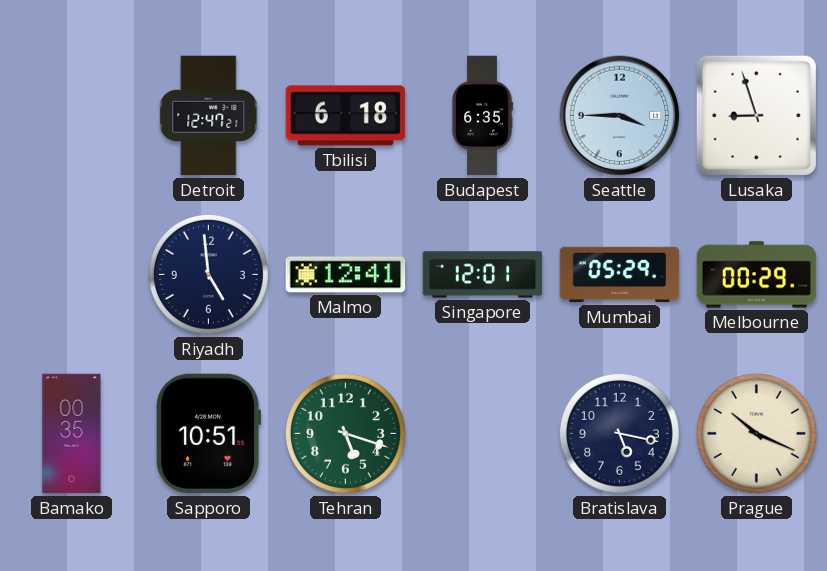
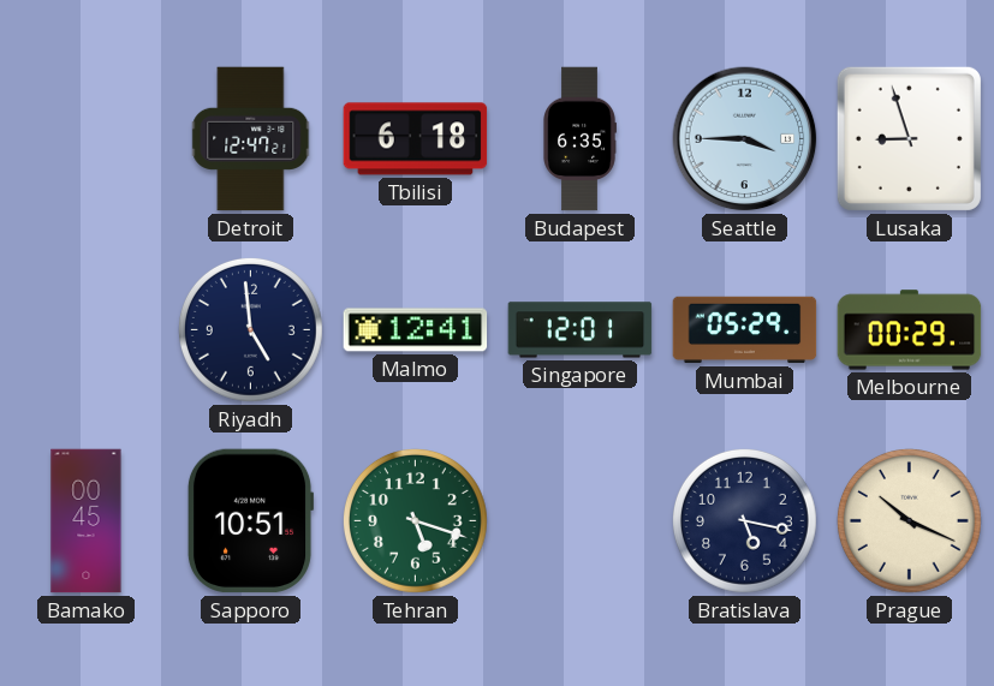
Bamako: 00:35 -> 00:45
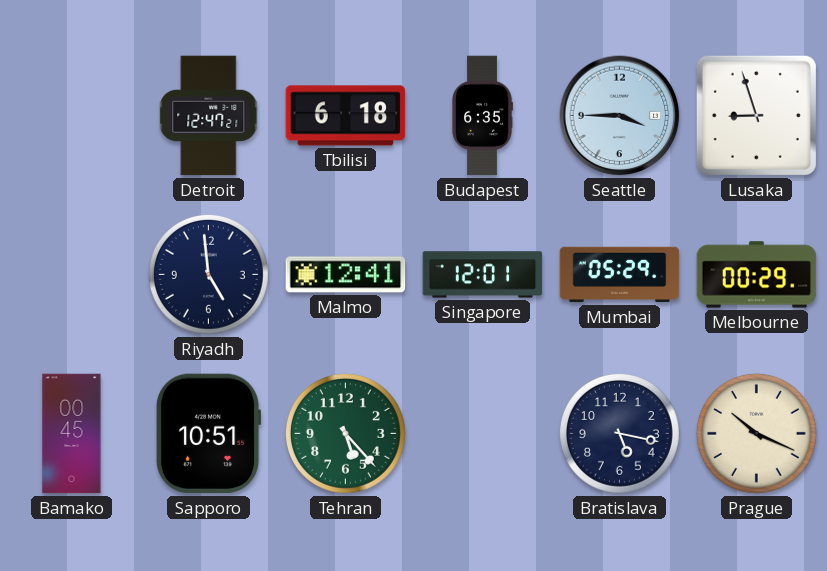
Tehran: 5:18 -> 5:23
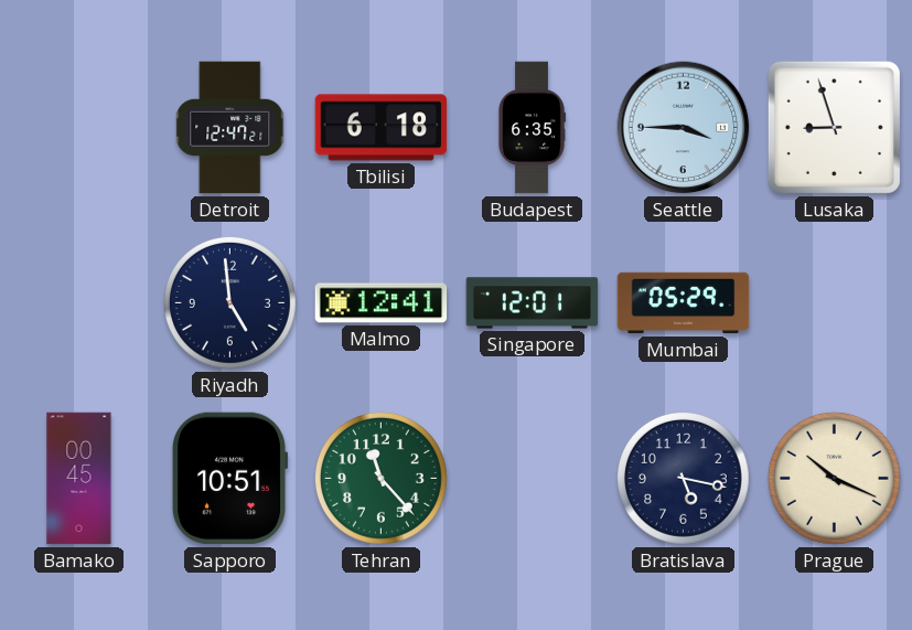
Melbourne: 00:29 -> none
Tehran: 5:23 -> 11:23
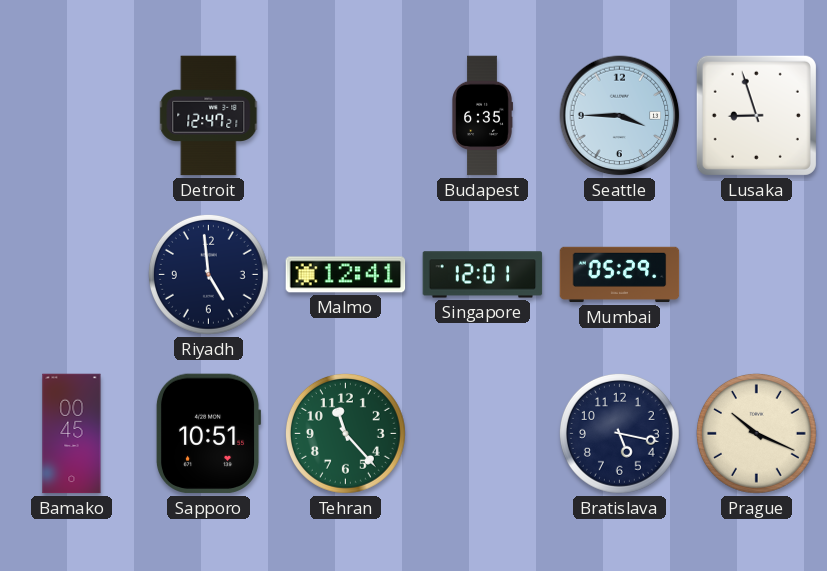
Tbilisi: 6:18 -> none
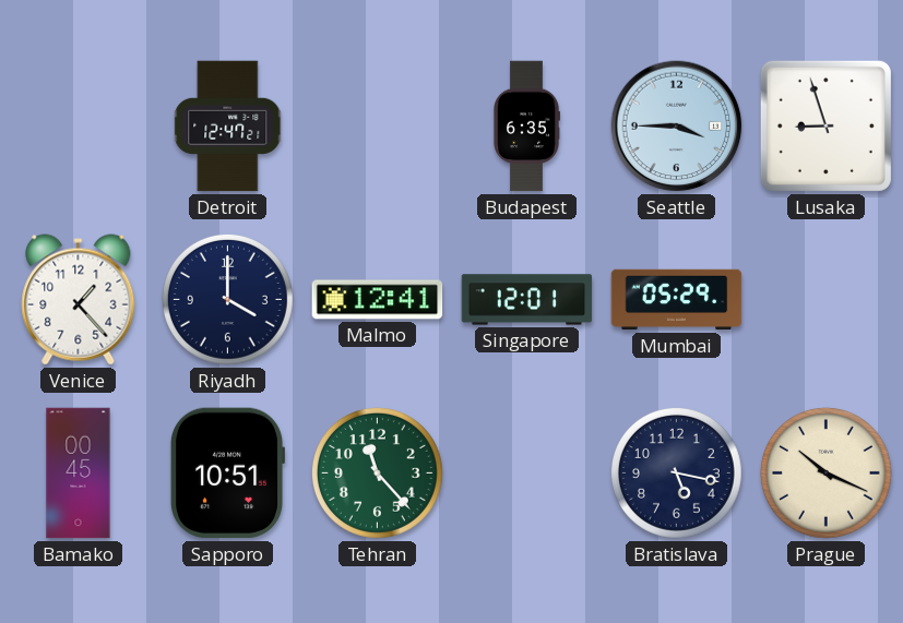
Venice: none -> 1:23
Riyadh: 4:59 -> 4:00
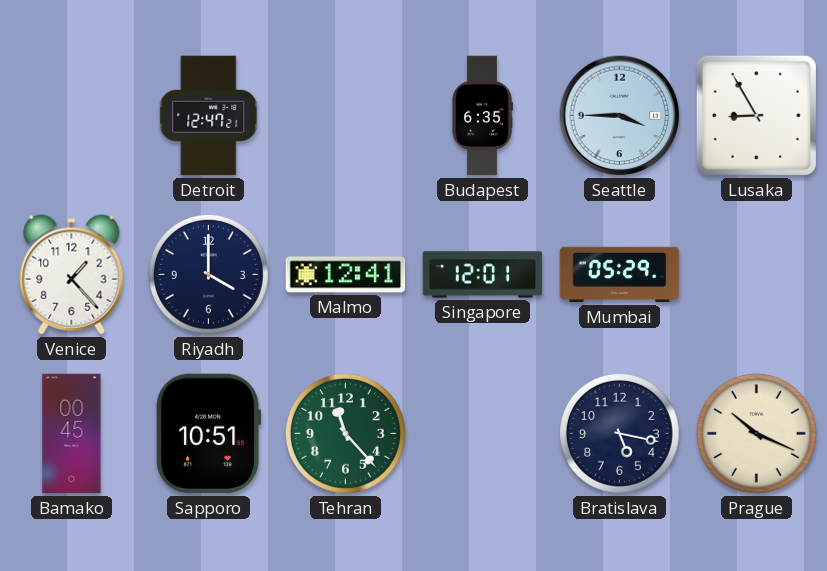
Lusaka: 8:57 -> 8:55
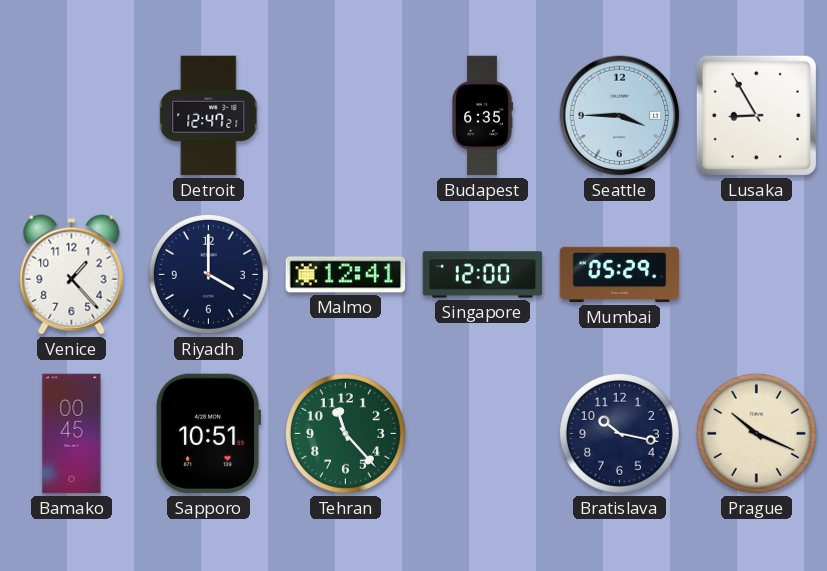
Singapore: 12:01 -> 12:00
Bratislava: 5:17 -> 10:17
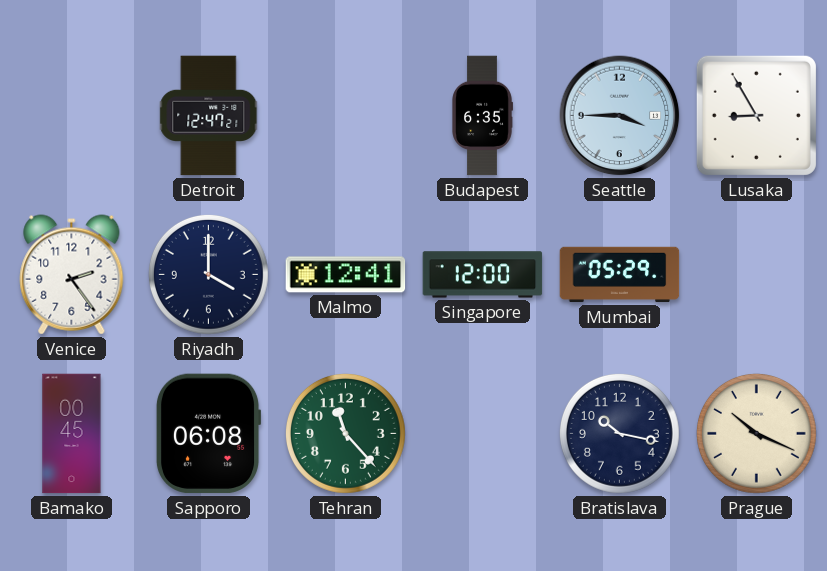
Venice: 1:23 -> 2:24
Sapporo: 10:51 -> 06:08
